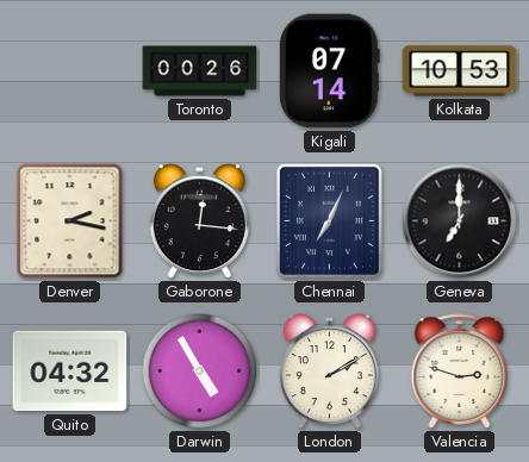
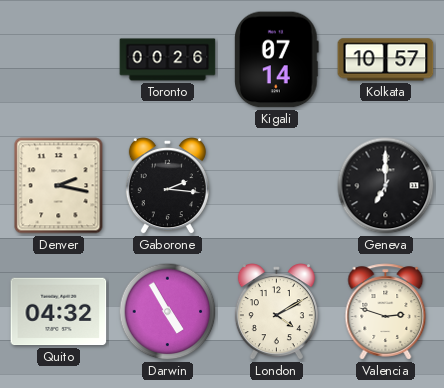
Kolkata: 10:53 -> 10:57
Gaborone: 12:16 -> 2:16
Chennai: 7:04 -> none
London: 2:10 -> 4:10
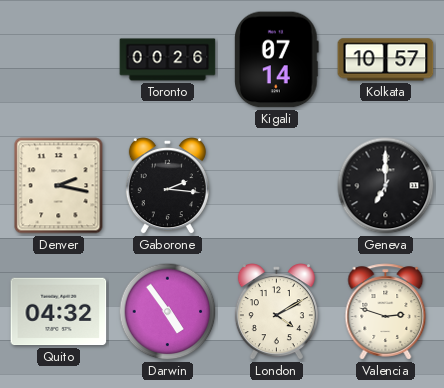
Darwin: 4:55 -> 4:54
